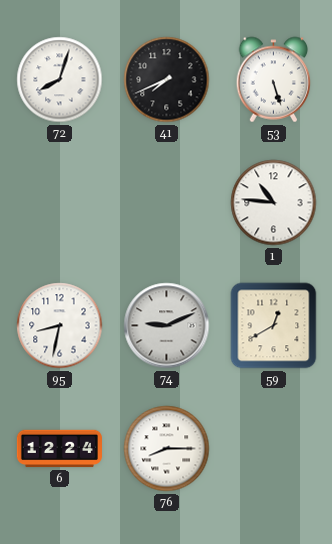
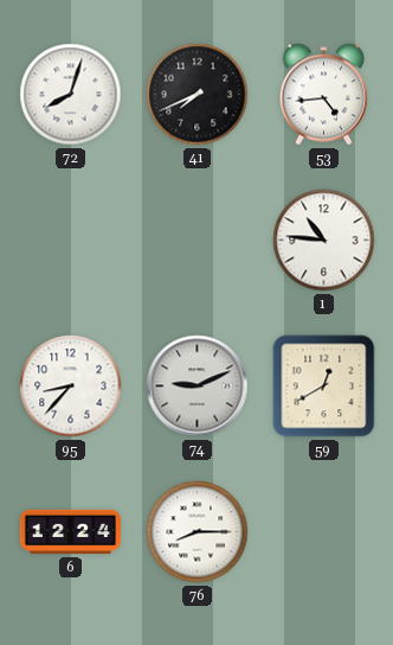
53: 5:27 -> 4:44
95: 8:32 -> 8:37
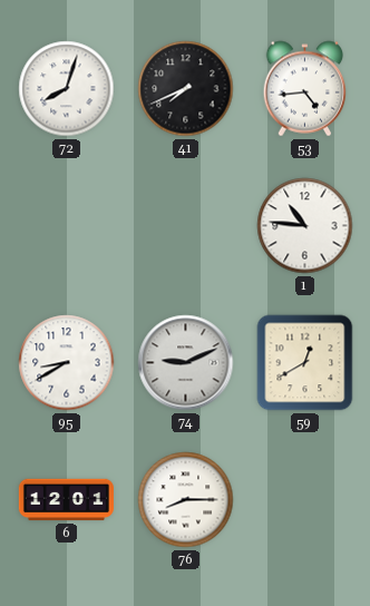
95: 8:37 -> 8:40
6: 12:24 -> 12:01
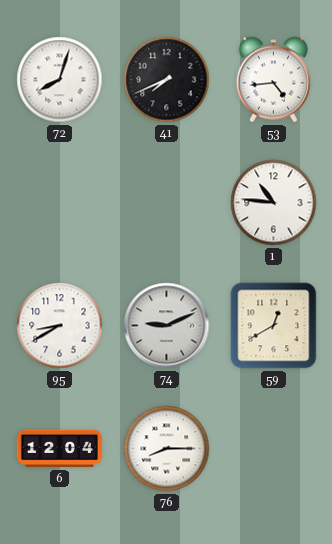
6: 12:01 -> 12:04
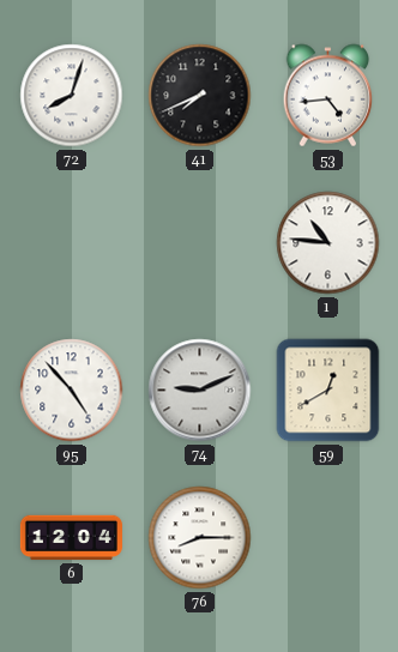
95: 8:40 -> 4:53
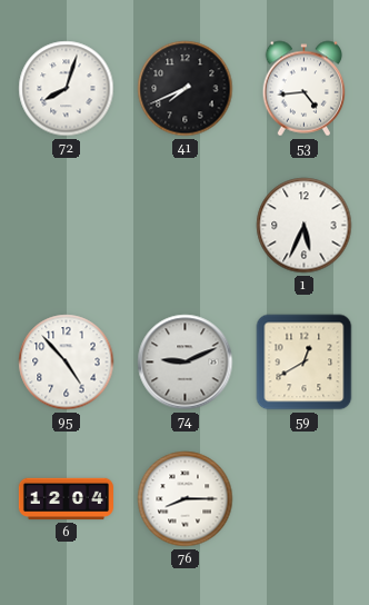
1: 10:46 -> 5:34
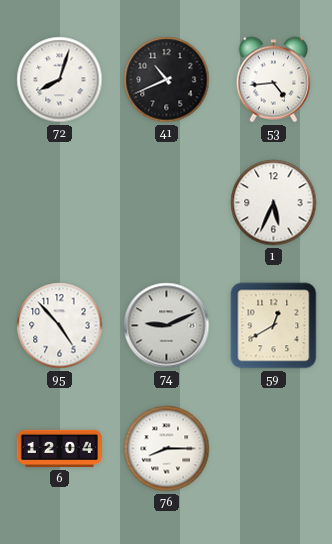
41: 7:41 -> 10:41
